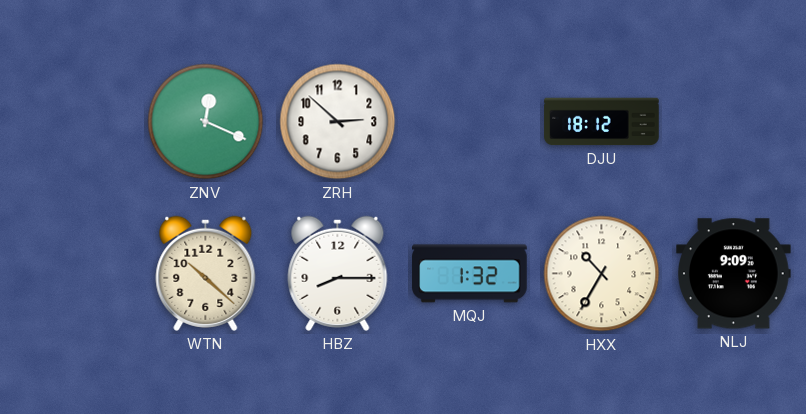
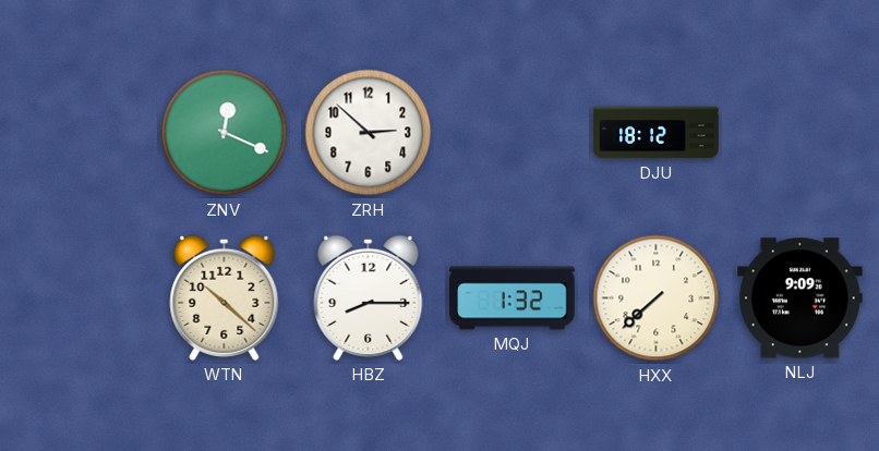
HXX: 10:35 -> 7:38
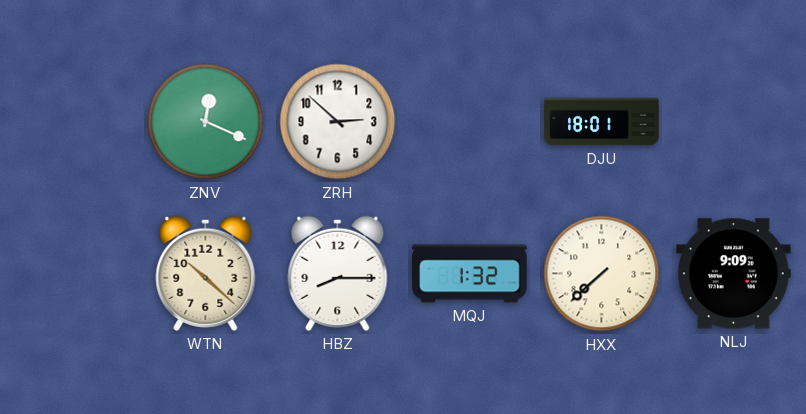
DJU: 18:12 -> 18:01
